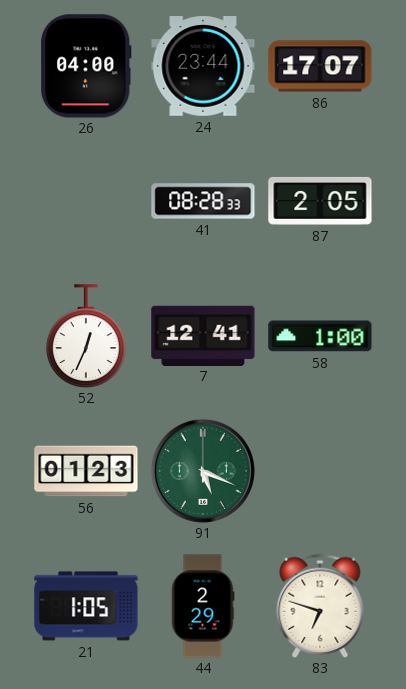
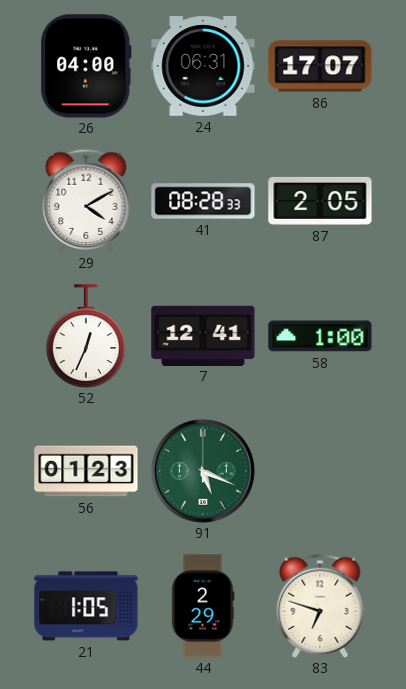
24: 23:44 -> 06:31
29: none -> 4:10
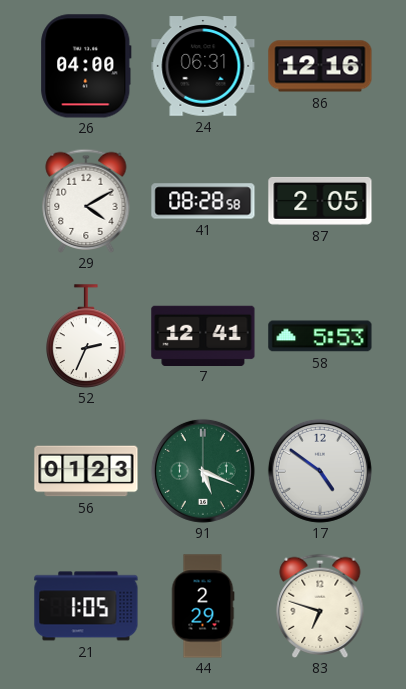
86: 17:07 -> 12:16
41: 08:28:33 -> 08:28:58
52: 12:34 -> 2:34
58: 1:00 -> 5:53
17: none -> 4:51
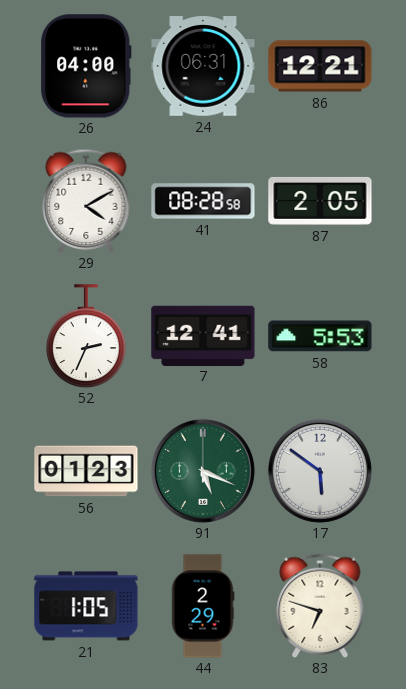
86: 12:16 -> 12:21
17: 4:51 -> 5:51
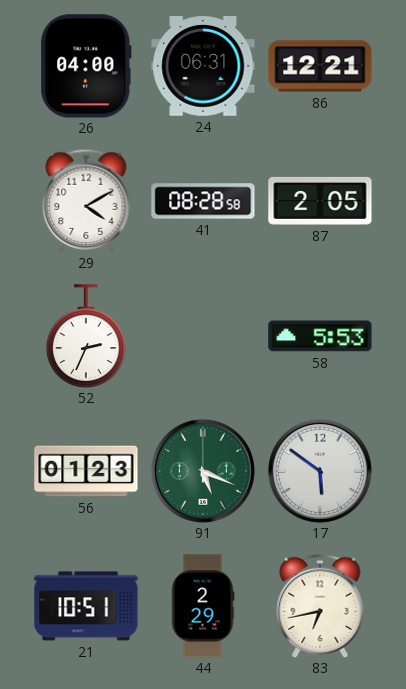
7: 12:41 -> none
21: 1:05 -> 10:51
83: 6:48 -> 6:43
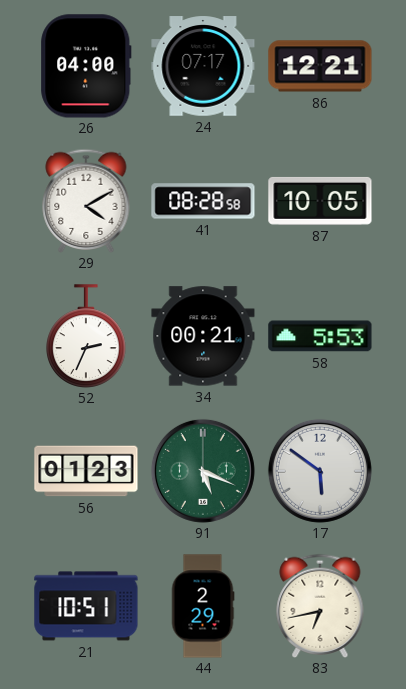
24: 06:31 -> 07:17
87: 2:05 -> 10:05
34: none -> 00:21
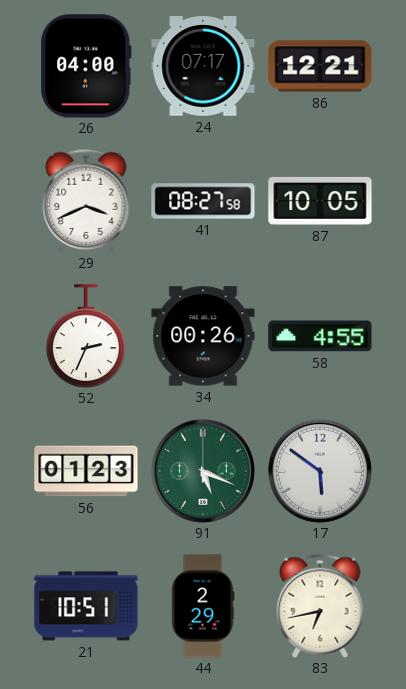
29: 4:10 -> 3:41
41: 08:28 -> 08:27
34: 00:21 -> 00:26
58: 5:53 -> 4:55
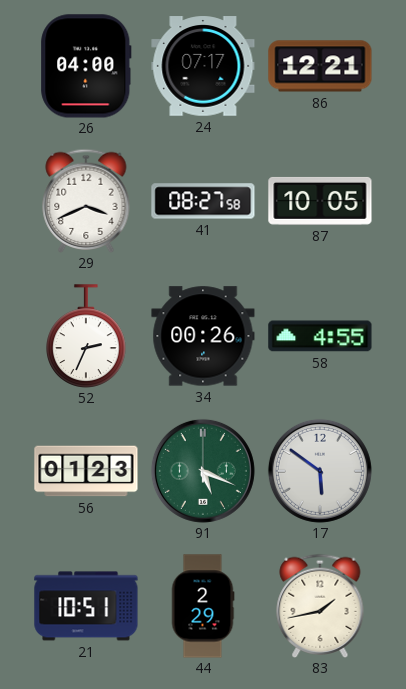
83: 6:43 -> 1:43
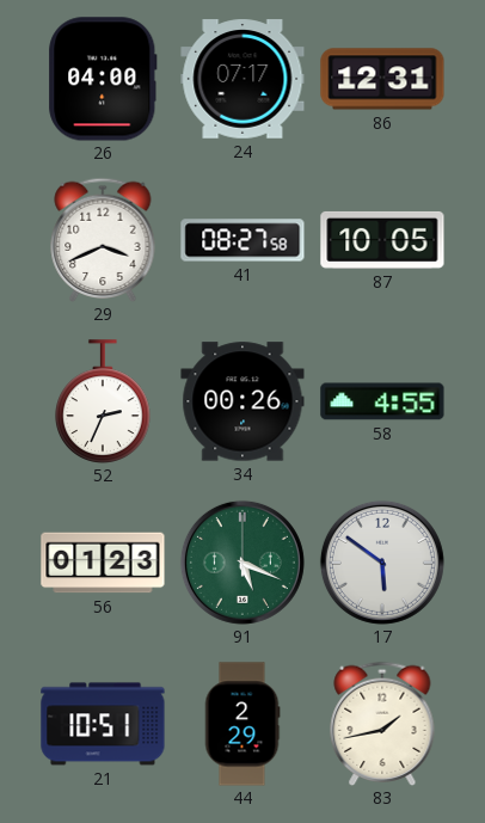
86: 12:21 -> 12:31
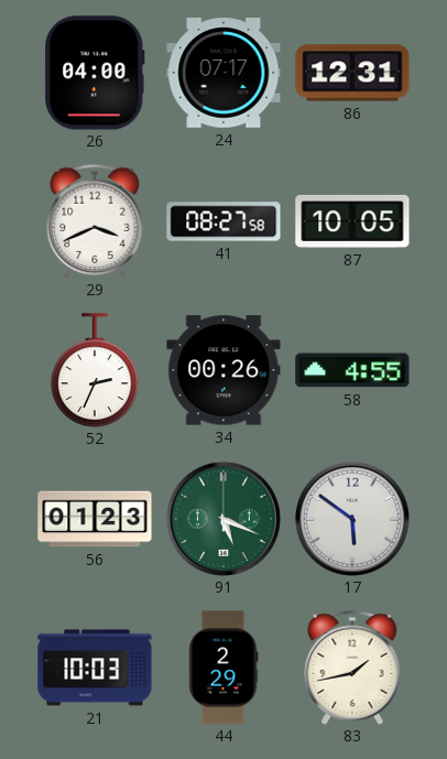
21: 10:51 -> 10:03
